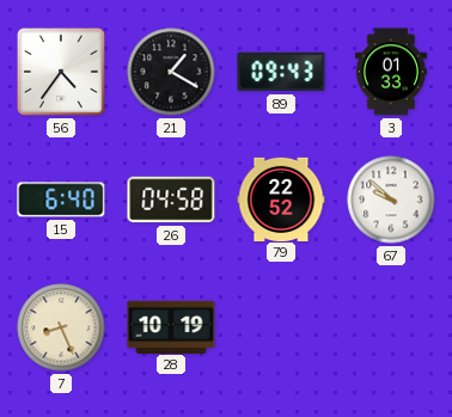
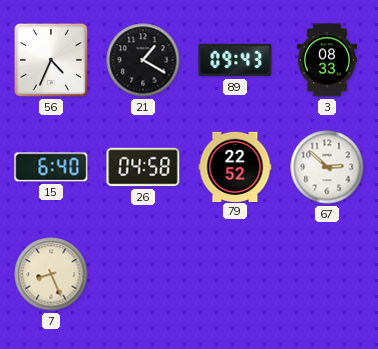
56: 4:36 -> 4:34
3: 01:33 -> 08:33
67: 9:52 -> 2:52
28: 10:19 -> none
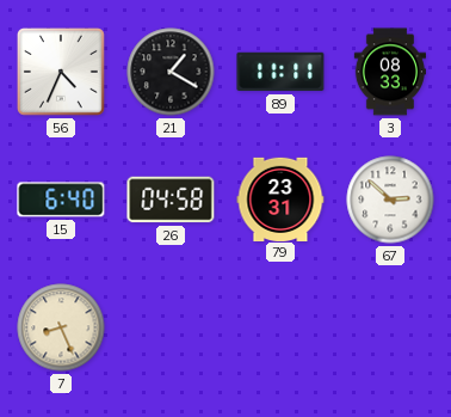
89: 09:43 -> 11:11
79: 22:52 -> 23:31
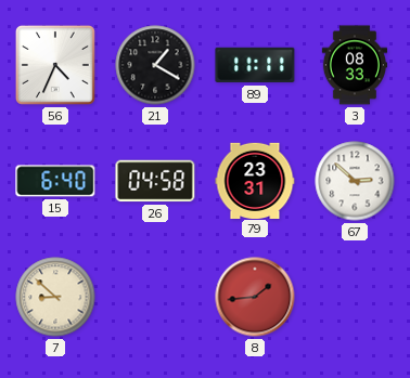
7: 8:26 -> 8:52
8: none -> 1:44
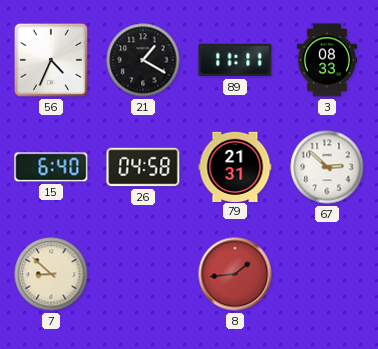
79: 23:31 -> 21:31
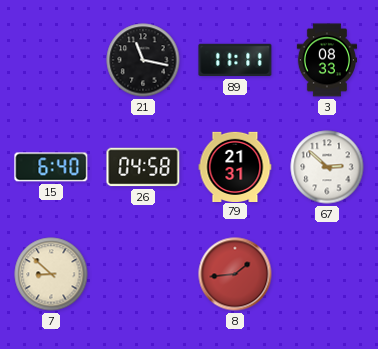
56: 4:34 -> none
21: 1:20 -> 11:17
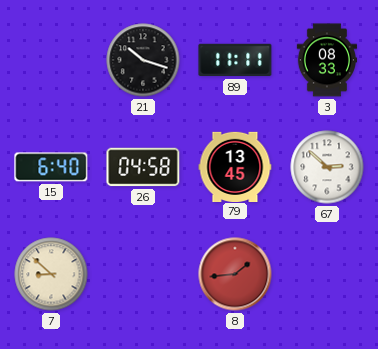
21: 11:17 -> 10:18
79: 21:31 -> 13:45
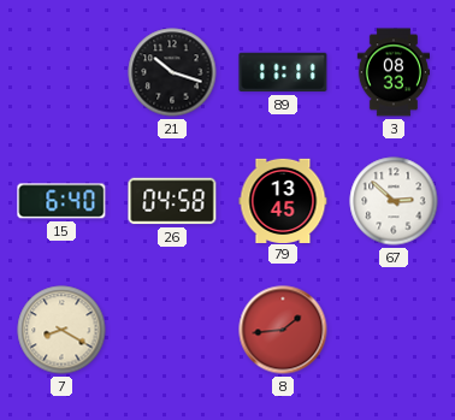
7: 8:52 -> 8:20
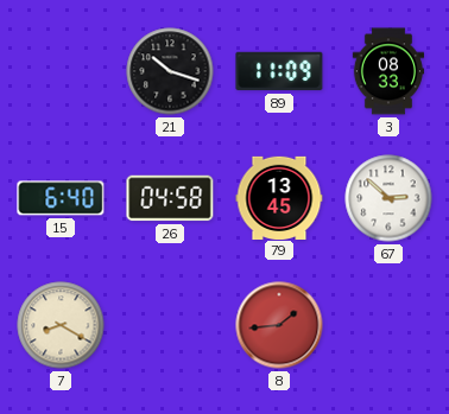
89: 11:11 -> 11:09
